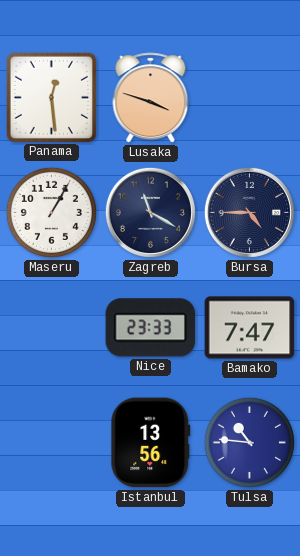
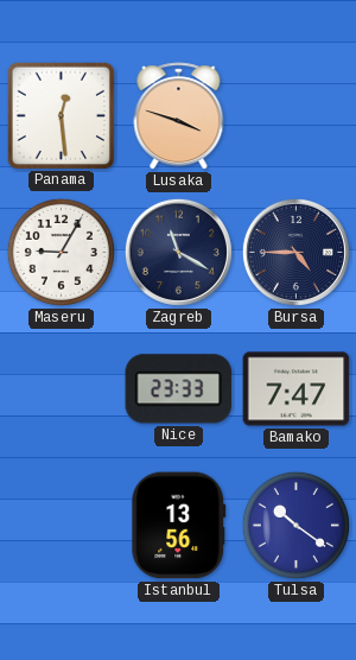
Maseru: 1:05 -> 9:05
Tulsa: 10:46 -> 10:21
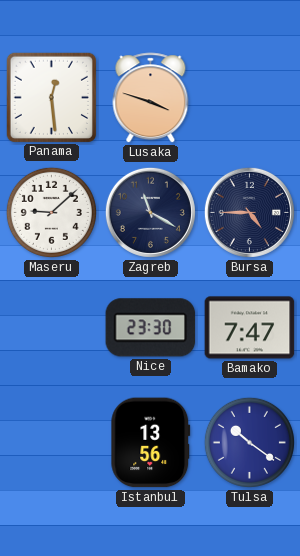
Maseru: 9:05 -> 9:08
Nice: 23:33 -> 23:30
